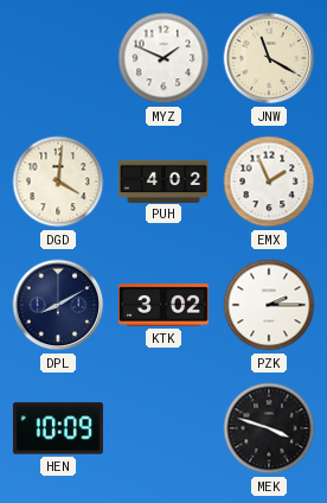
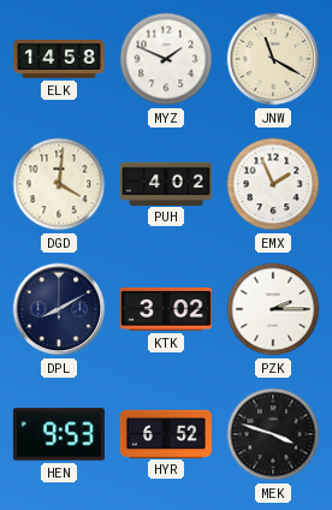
ELK: none -> 14:58
HEN: 10:09 -> 9:53
HYR: none -> 6:52
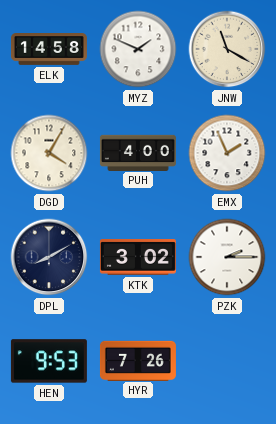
DGD: 4:01 -> 4:05
PUH: 4:02 -> 4:00
HYR: 6:52 -> 7:26
MEK: 3:48 -> none
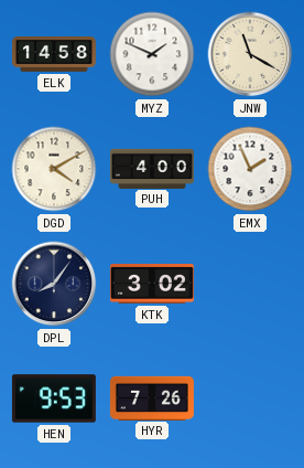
DGD: 4:05 -> 4:10
DPL: 8:10 -> 8:06
PZK: 2:15 -> none
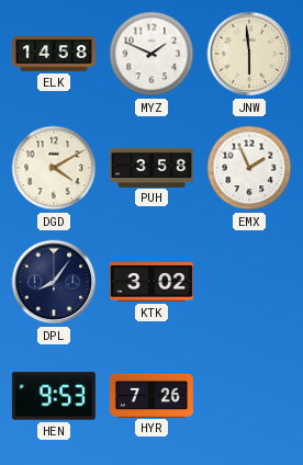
JNW: 11:20 -> 5:59
PUH: 4:00 -> 3:58
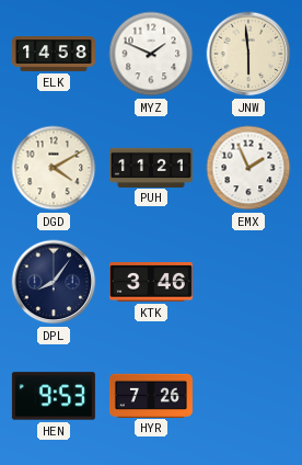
PUH: 3:58 -> 11:21
KTK: 3:02 -> 3:46
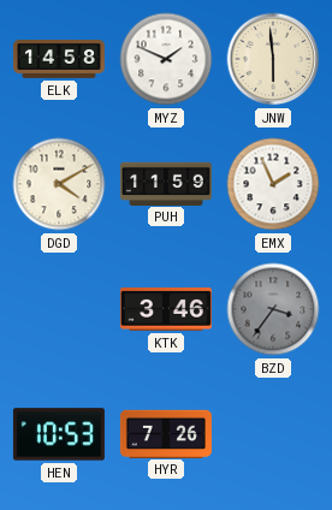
PUH: 11:21 -> 11:59
DPL: 8:06 -> none
BZD: none -> 3:36
HEN: 9:53 -> 10:53
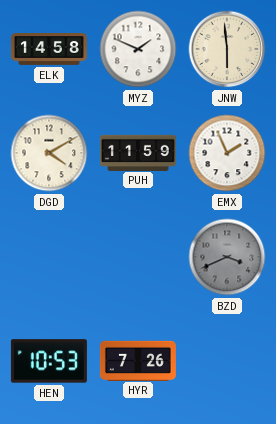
KTK: 3:46 -> none
BZD: 3:36 -> 3:41
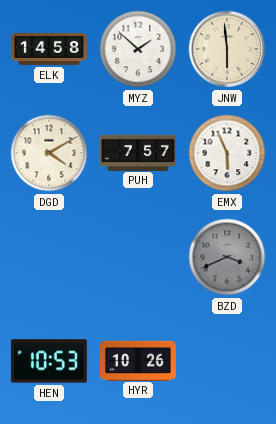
MYZ: 1:49 -> 1:52
PUH: 11:59 -> 7:57
EMX: 1:56 -> 5:56
HYR: 7:26 -> 10:26
